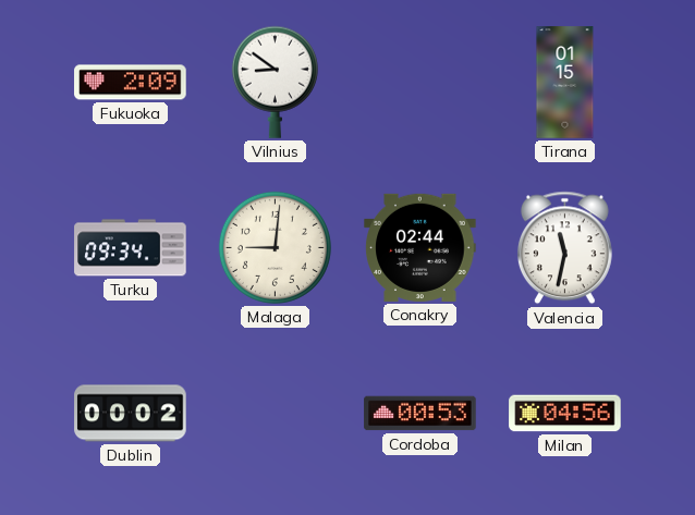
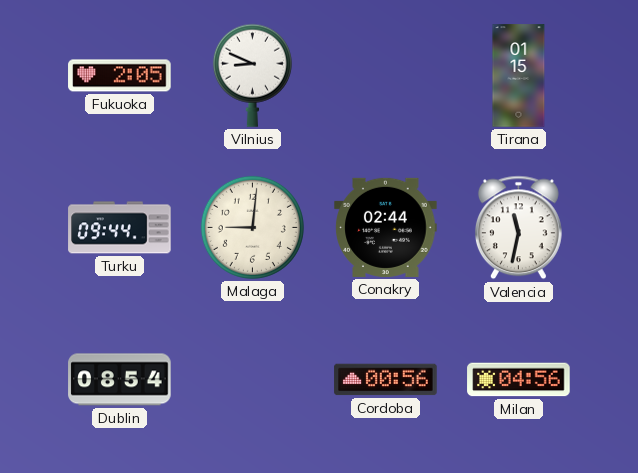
Fukuoka: 2:09 -> 2:05
Vilnius: 8:51 -> 8:49
Turku: 09:34 -> 09:44
Dublin: 00:02 -> 08:54
Cordoba: 00:53 -> 00:56
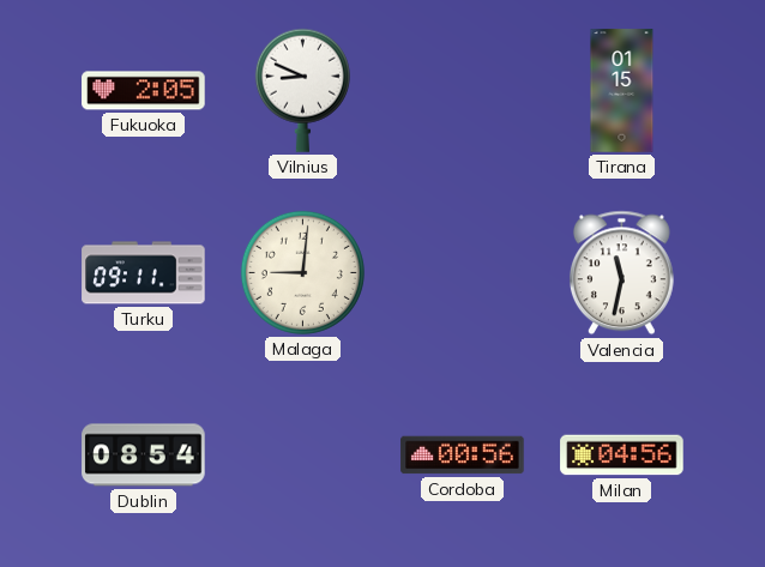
Turku: 09:44 -> 09:11
Conakry: 02:44 -> none
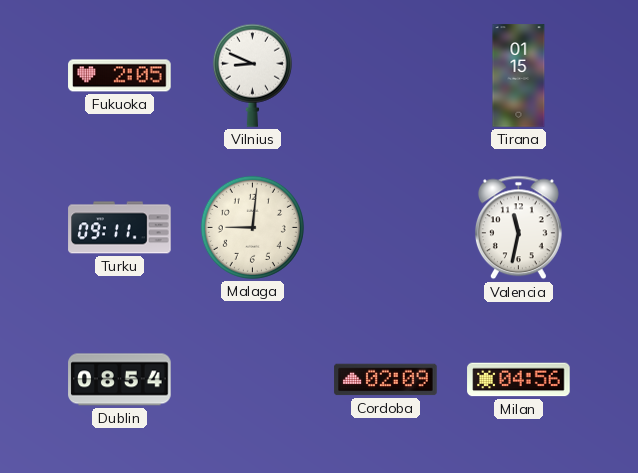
Cordoba: 00:56 -> 02:09
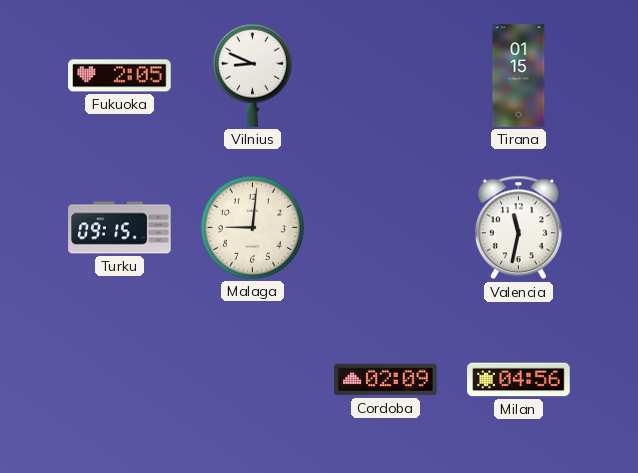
Turku: 09:11 -> 09:15
Dublin: 08:54 -> none
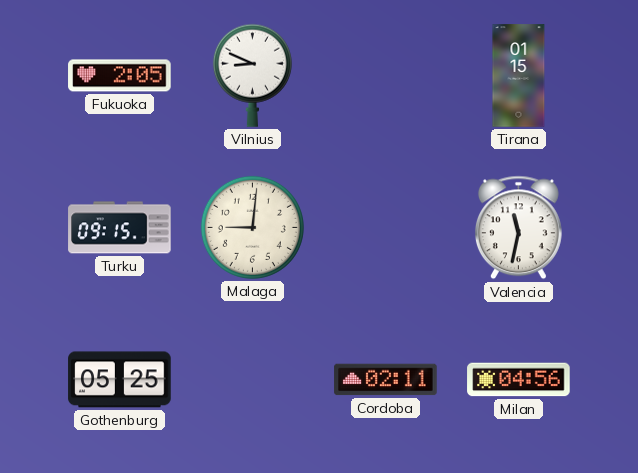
Gothenburg: none -> 05:25
Cordoba: 02:09 -> 02:11
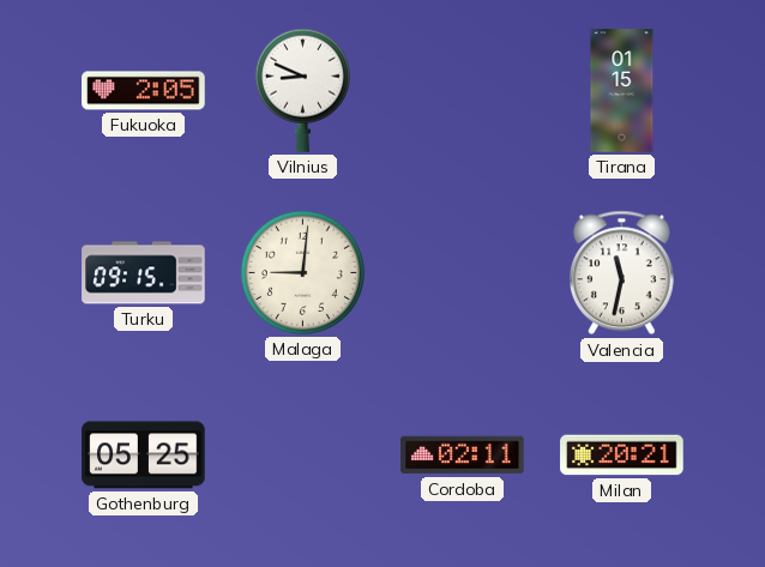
Milan: 04:56 -> 20:21
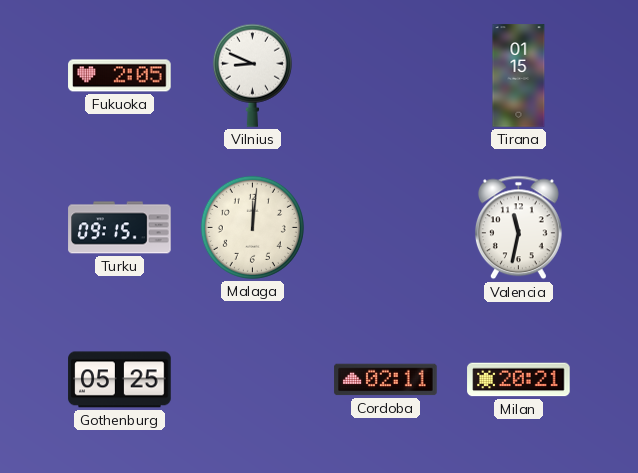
Malaga: 9:01 -> 12:01
